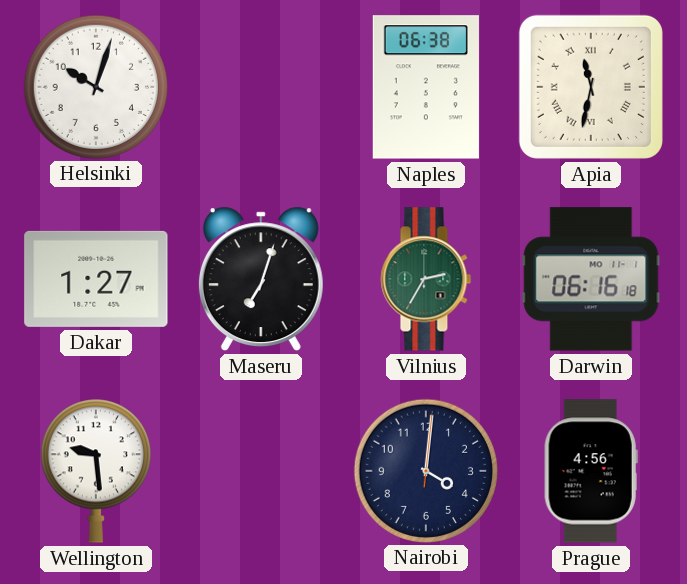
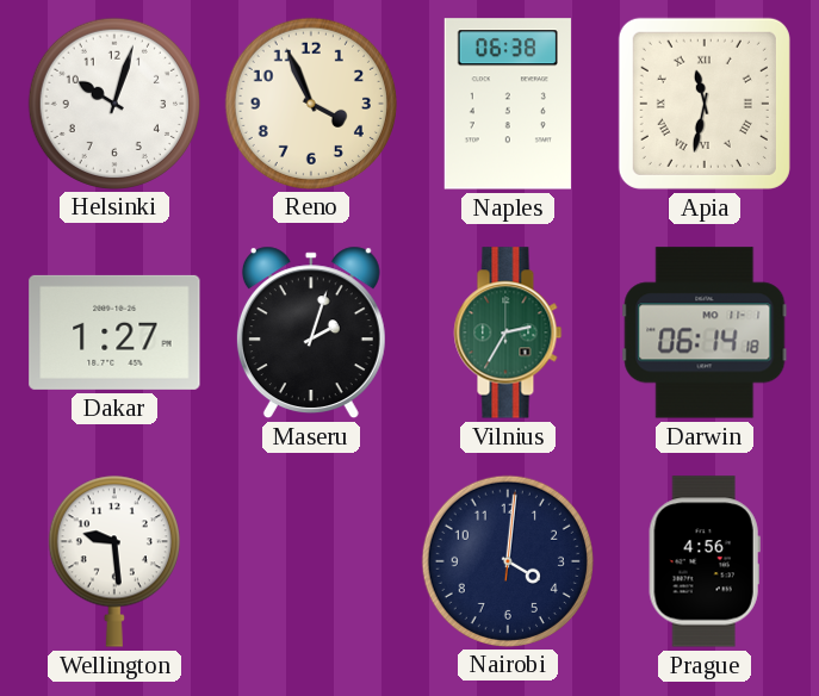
Reno: none -> 3:56
Maseru: 7:03 -> 2:03
Darwin: 06:16 -> 06:14
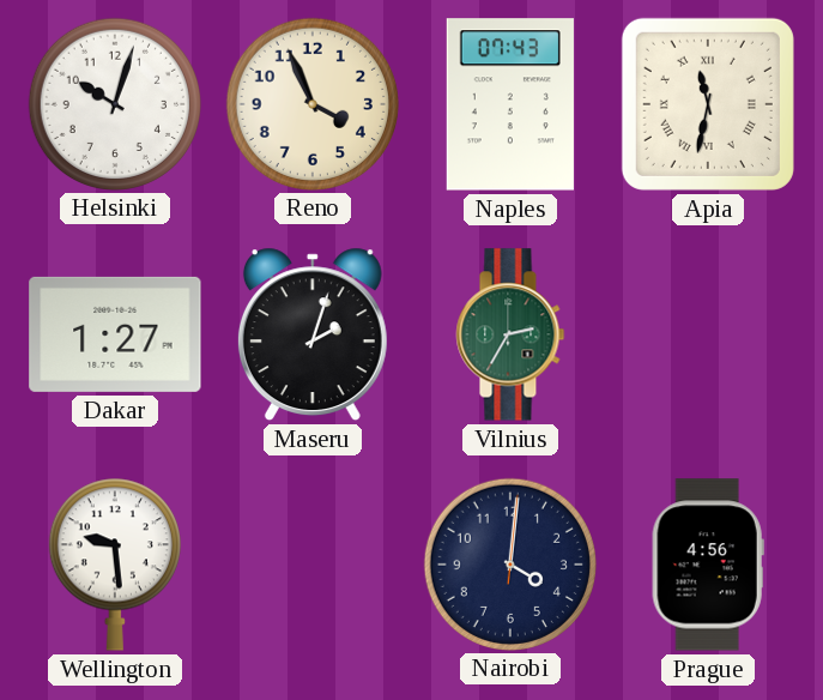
Naples: 06:38 -> 07:43
Darwin: 06:14 -> none
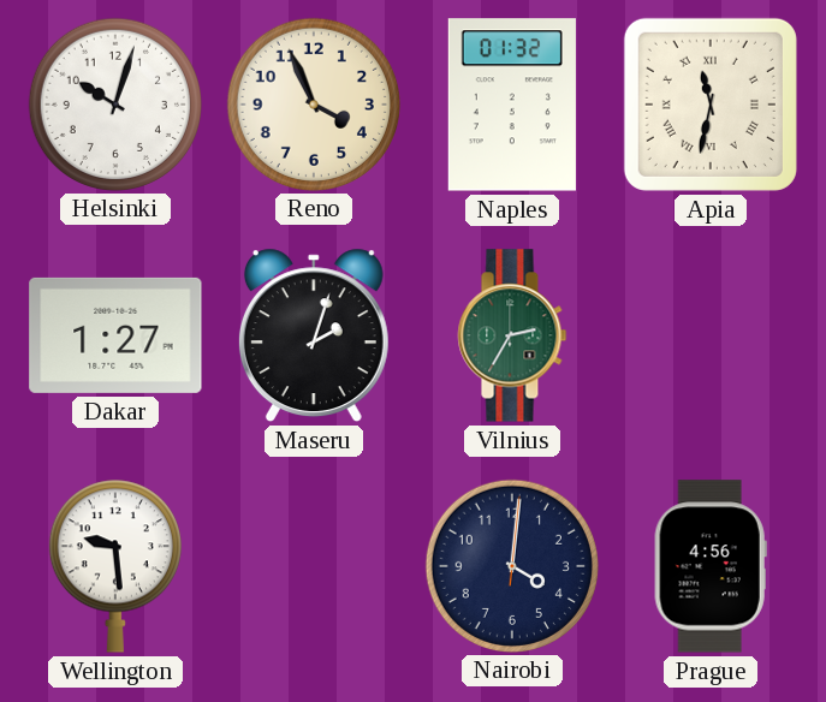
Naples: 07:43 -> 01:32
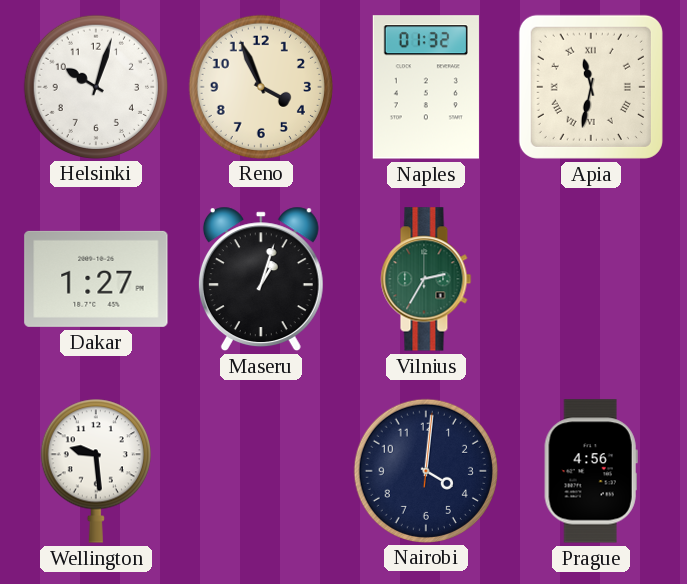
Maseru: 2:03 -> 1:03
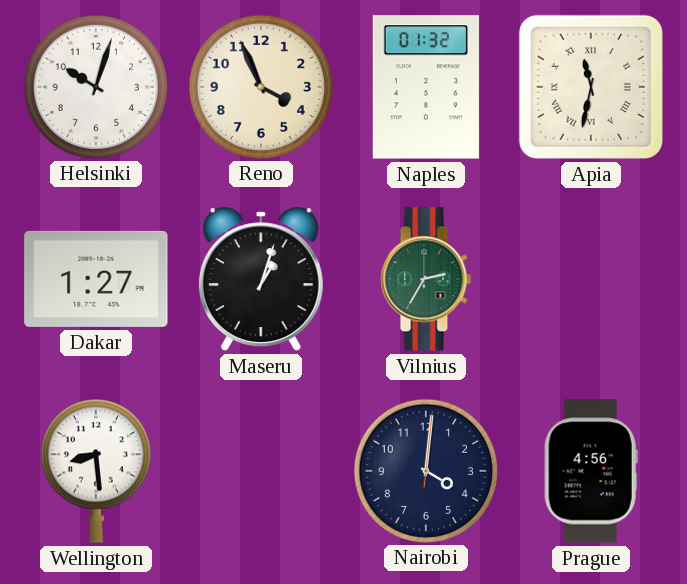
Wellington: 9:29 -> 8:29
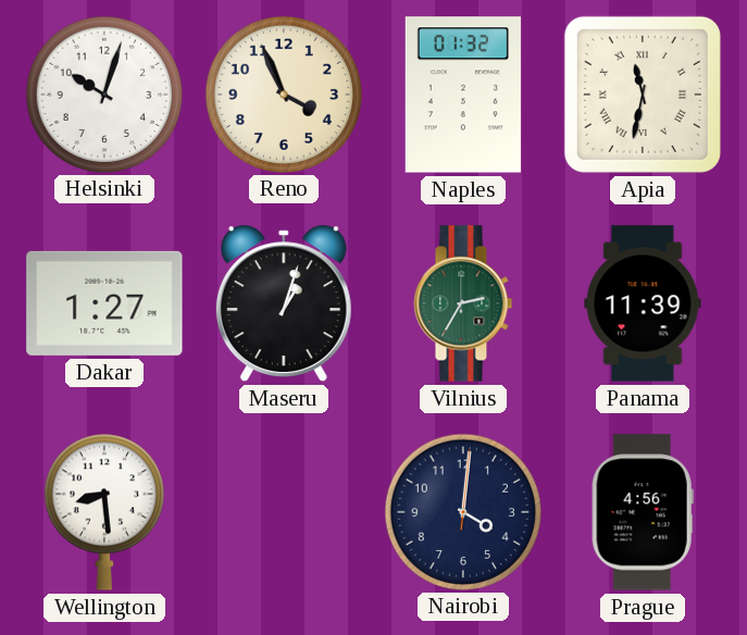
Panama: none -> 11:39
